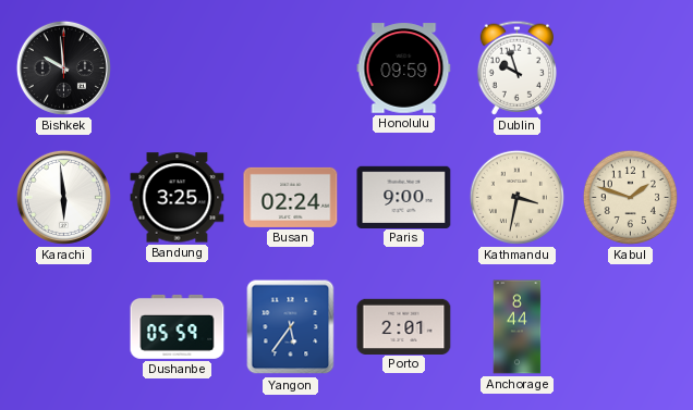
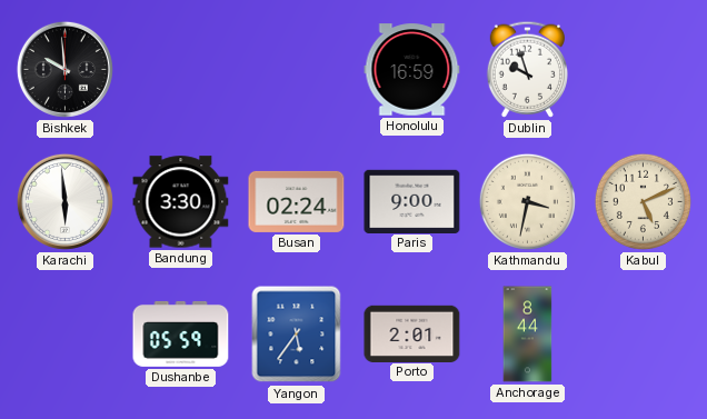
Honolulu: 09:59 -> 16:59
Bandung: 3:25 -> 3:30
Kabul: 1:48 -> 5:11
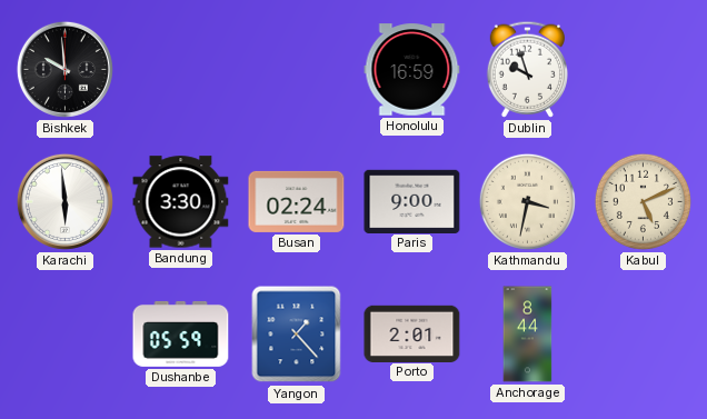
Yangon: 5:36 -> 1:23
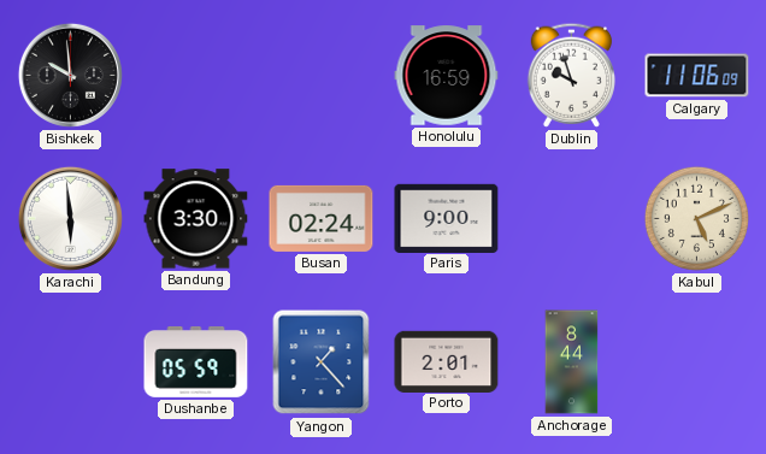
Calgary: none -> 11:06
Kathmandu: 3:32 -> none
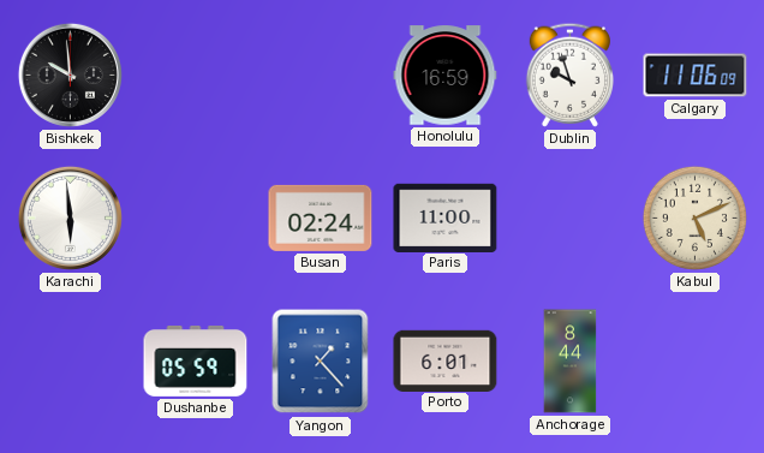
Bandung: 3:30 -> none
Paris: 9:00 -> 11:00
Porto: 2:01 -> 6:01
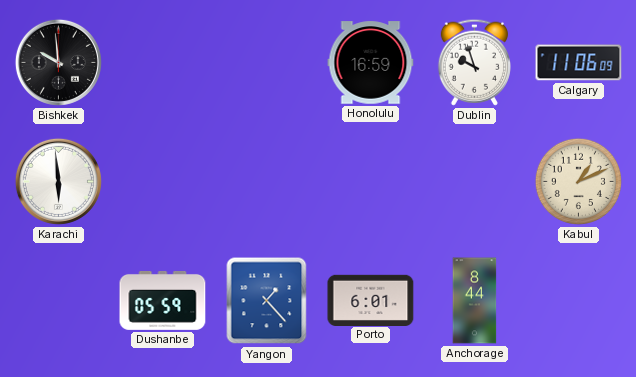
Busan: 02:24 -> none
Paris: 11:00 -> none
Kabul: 5:11 -> 1:11
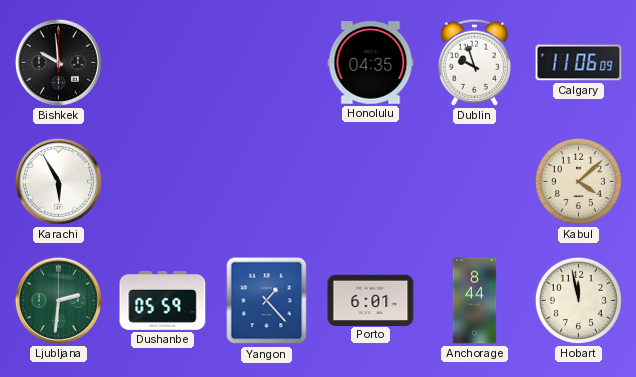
Honolulu: 16:59 -> 04:35
Karachi: 5:59 -> 5:55
Kabul: 1:11 -> 4:08
Ljubljana: none -> 2:31
Hobart: none -> 11:58
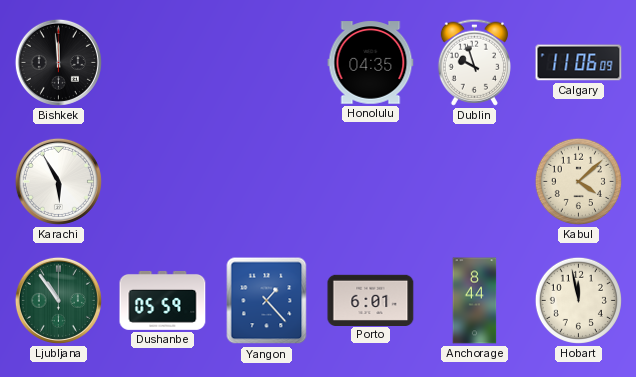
Bishkek: 9:59 -> 11:59
Ljubljana: 2:31 -> 10:54
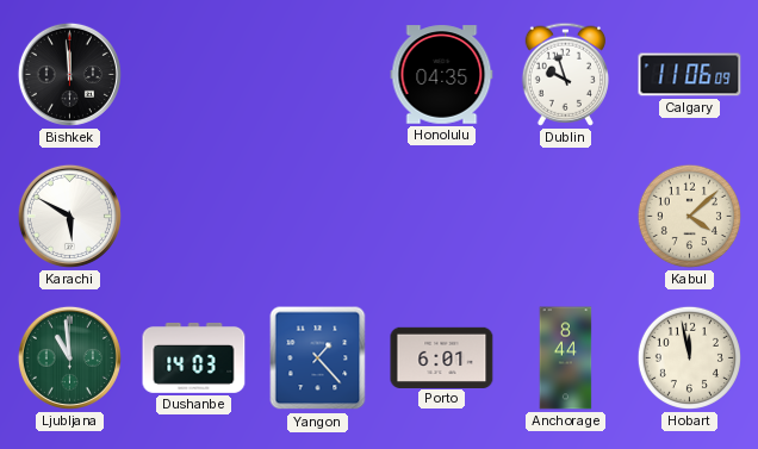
Karachi: 5:55 -> 5:50
Ljubljana: 10:54 -> 10:59
Dushanbe: 05:59 -> 14:03
